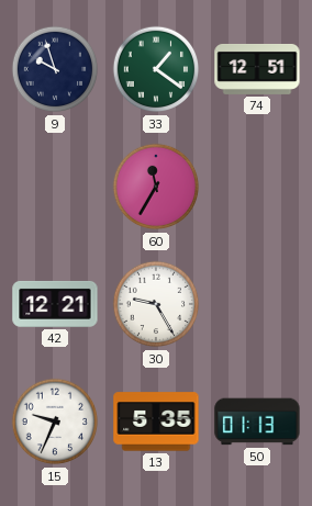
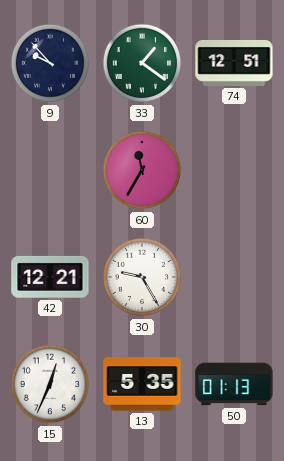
9: 9:57 -> 9:53
15: 9:34 -> 12:34
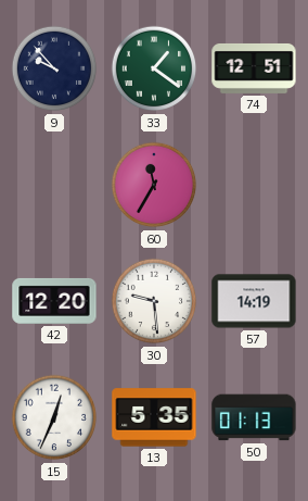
42: 12:21 -> 12:20
30: 9:25 -> 9:29
57: none -> 14:19
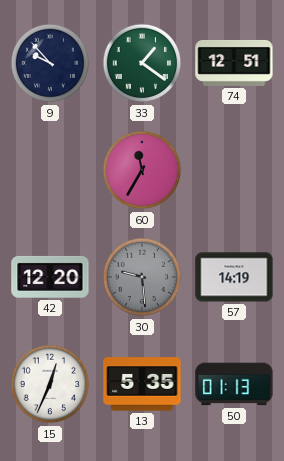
30 dial: white -> grey
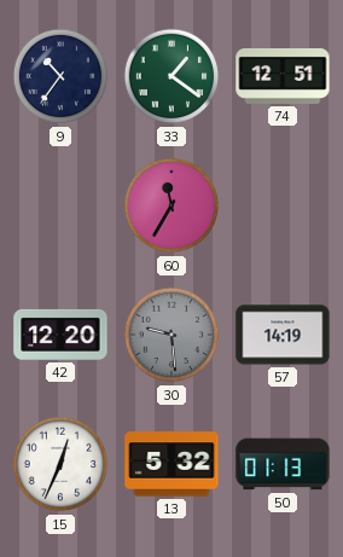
9: 9:53 -> 10:36
13: 5:35 -> 5:32
